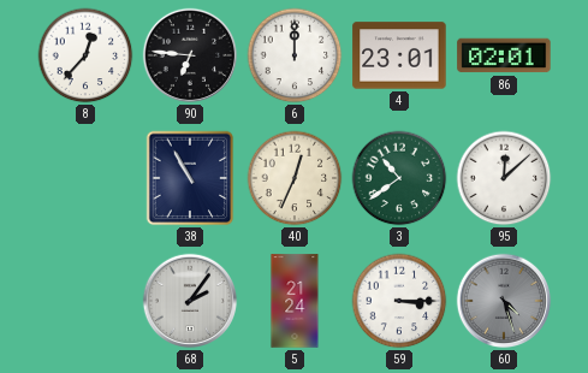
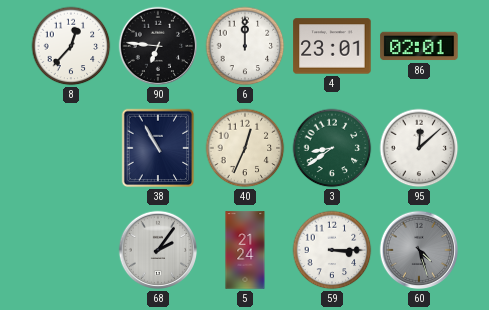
3: 10:39 -> 8:39
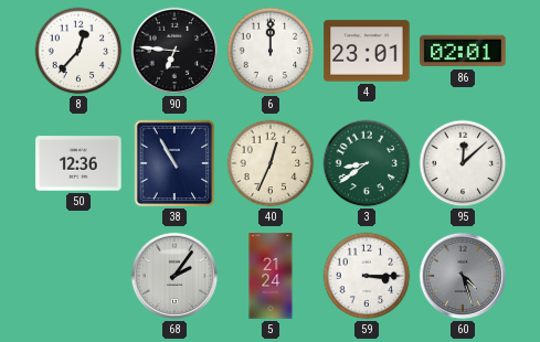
50: none -> 12:36
